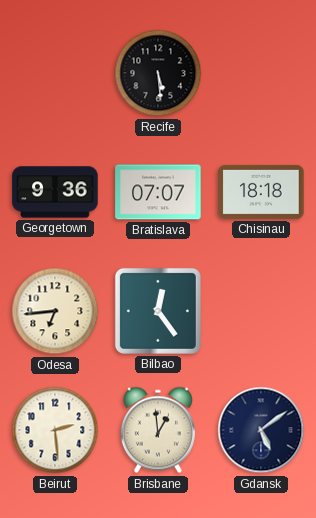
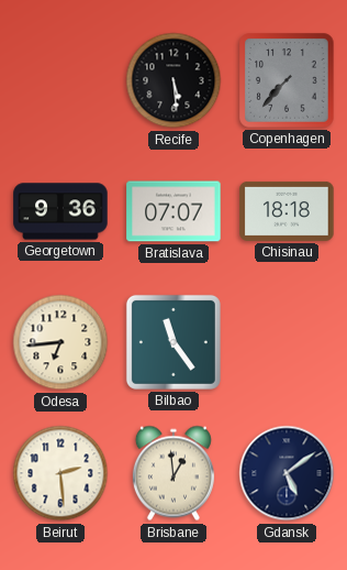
Copenhagen: none -> 7:37
Bilbao: 12:24 -> 11:24
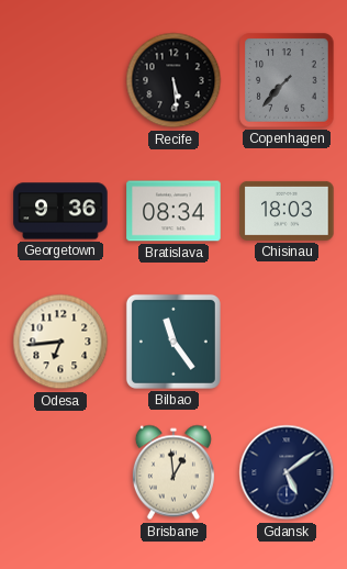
Bratislava: 07:07 -> 08:34
Chisinau: 18:18 -> 18:03
Beirut: 2:29 -> none
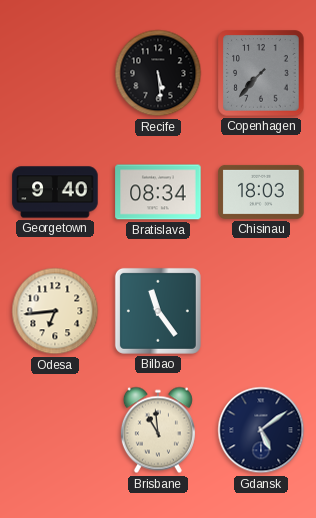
Georgetown: 9:36 -> 9:40
Brisbane: 12:59 -> 10:59
